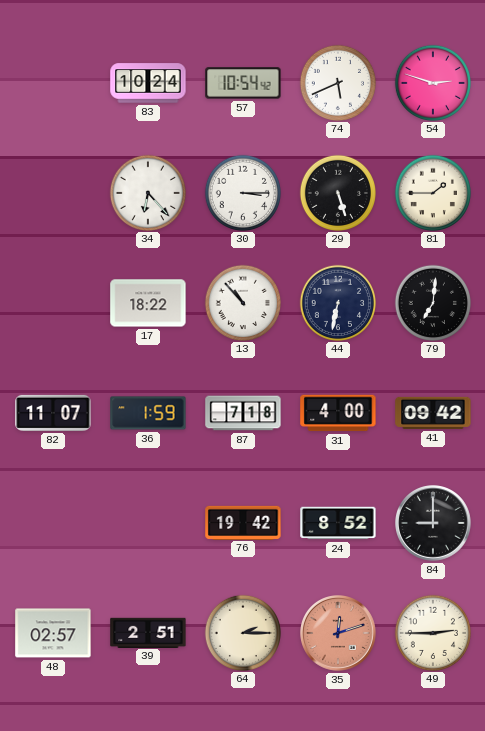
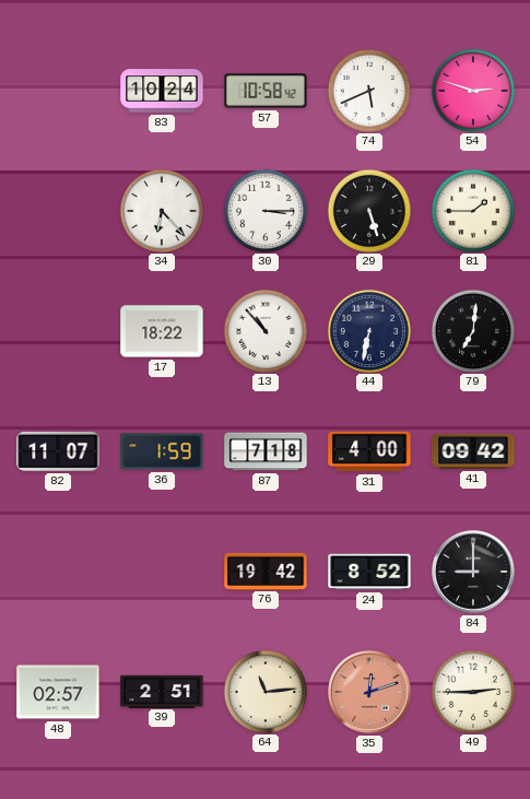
57: 10:54 -> 10:58
64: 2:15 -> 11:14
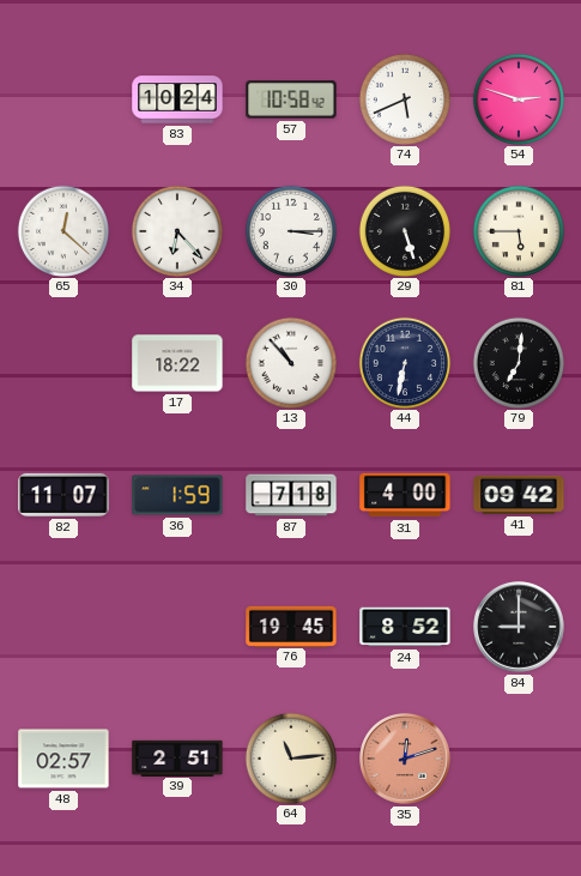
65: none -> 12:22
81: 1:45 -> 5:45
76: 19:42 -> 19:45
49: 2:45 -> none
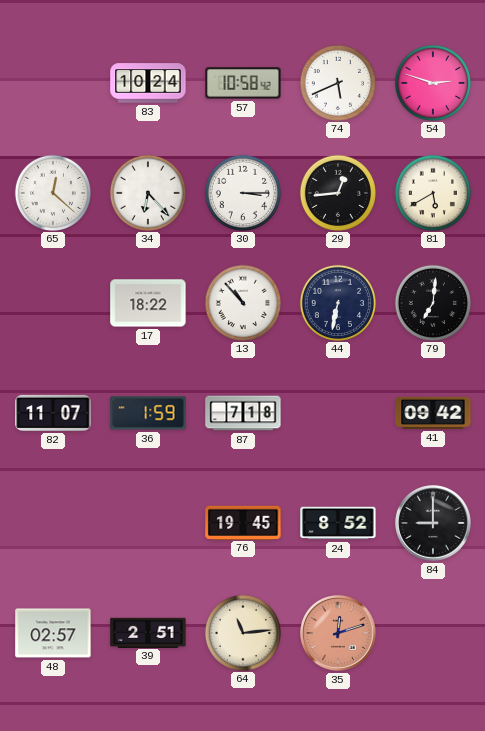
29: 5:27 -> 12:44
81: 5:45 -> 5:40
31: 4:00 -> none
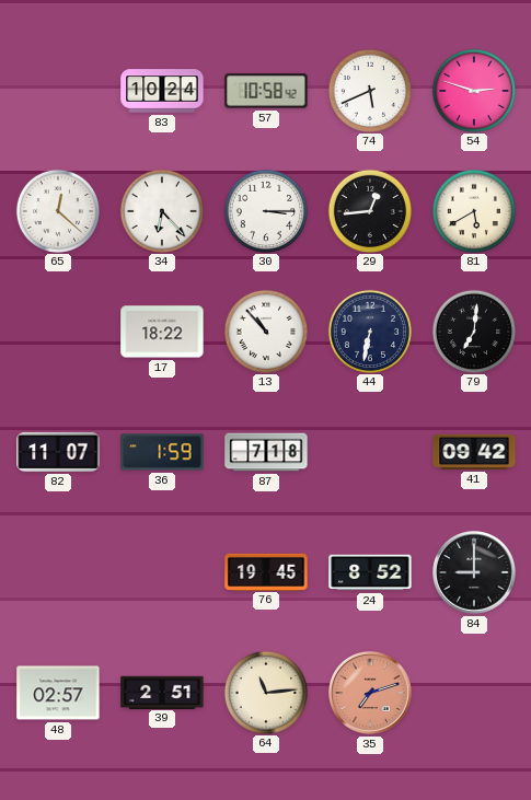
35: 12:12 -> 7:12
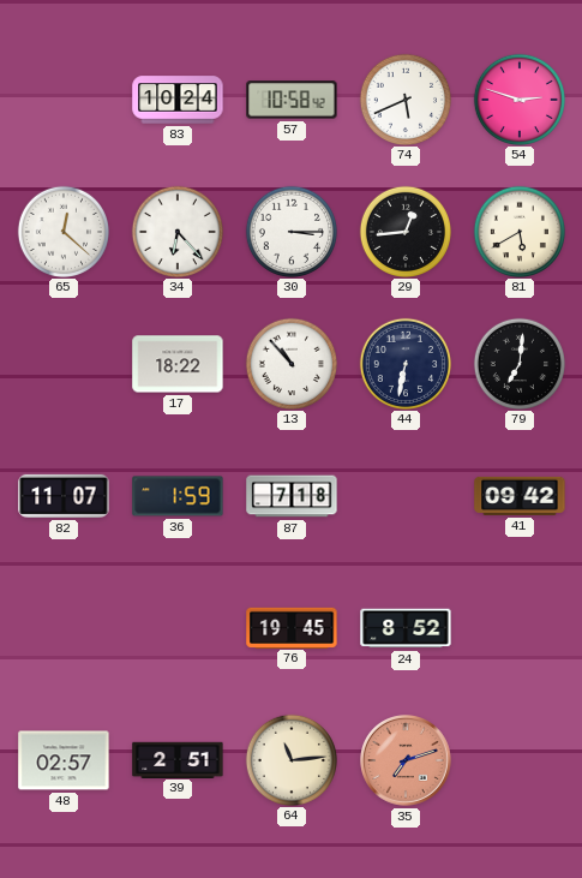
84: 9:00 -> none
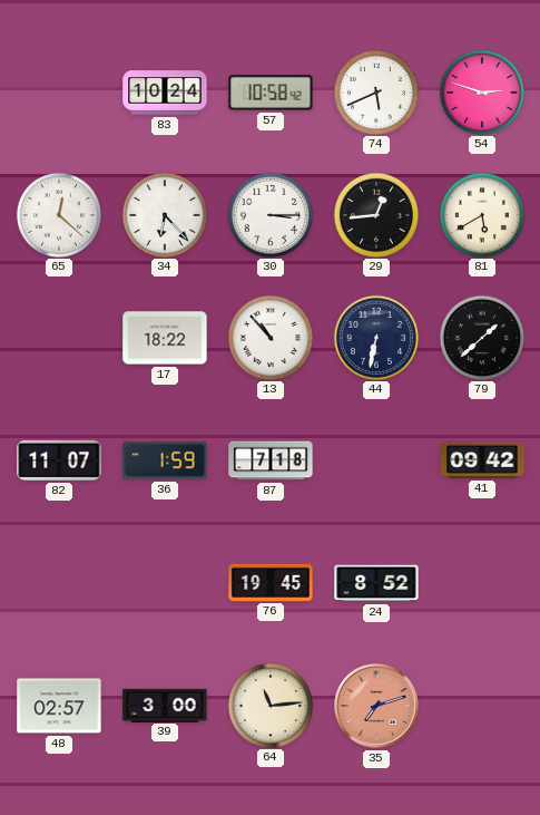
79: 7:01 -> 1:38
39: 2:51 -> 3:00
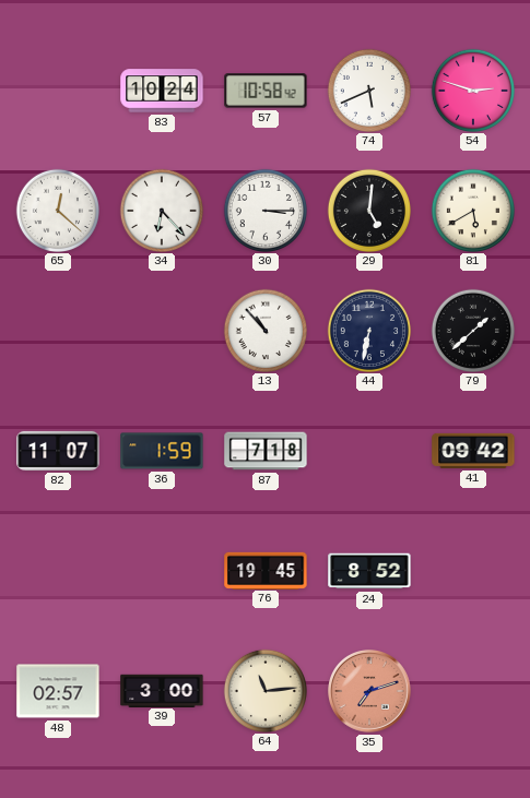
29: 12:44 -> 5:01
17: 18:22 -> none
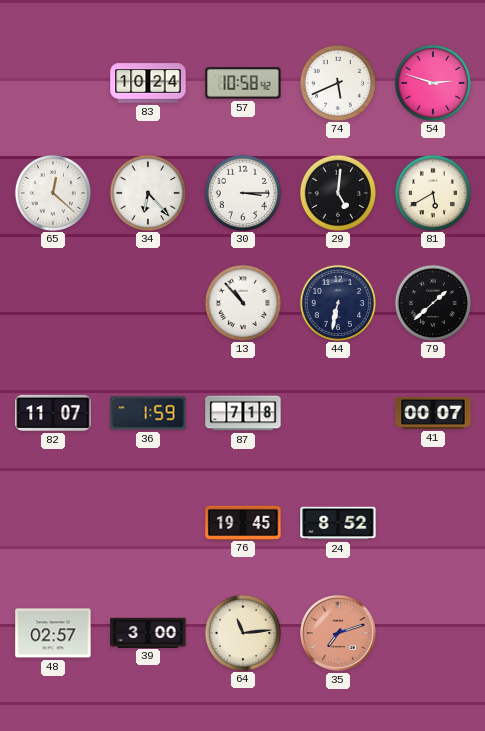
41: 09:42 -> 00:07
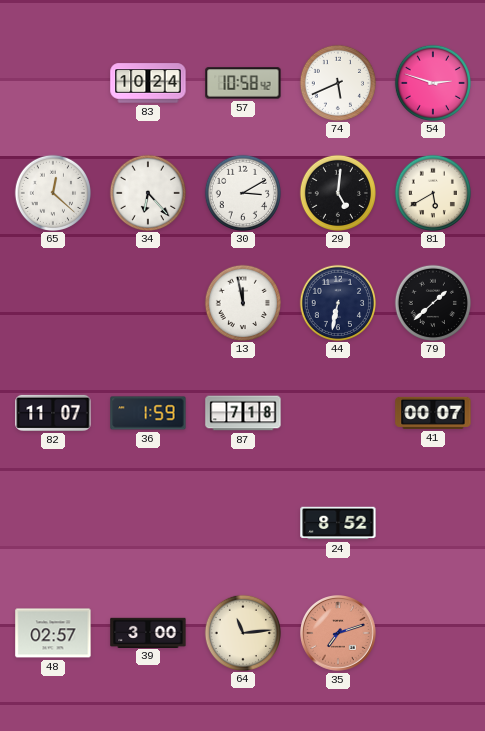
30: 3:15 -> 3:10
13: 10:53 -> 11:58
76: 19:45 -> none
